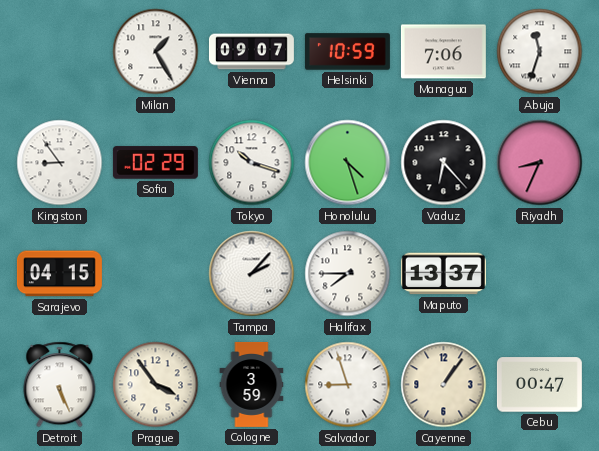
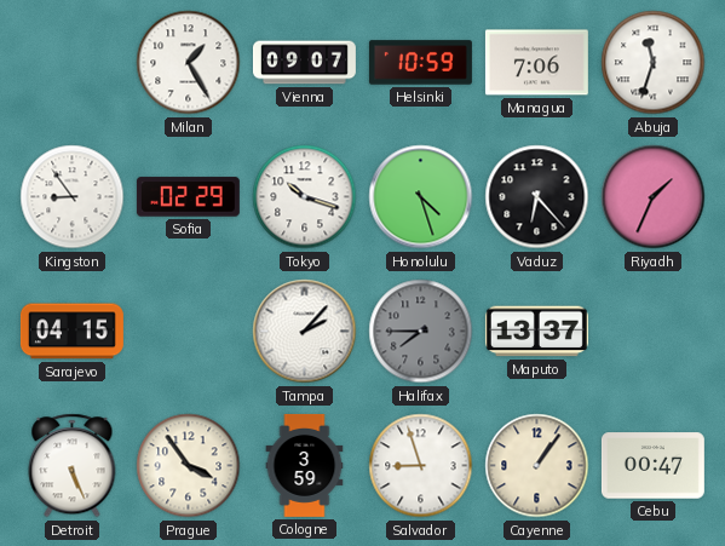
Riyadh: 8:34 -> 1:34
Halifax dial: white -> grey
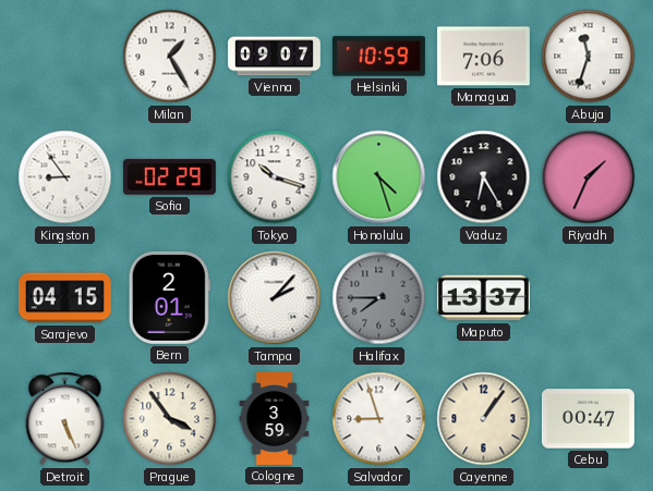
Vaduz: 6:23 -> 6:25
Bern: none -> 2:01
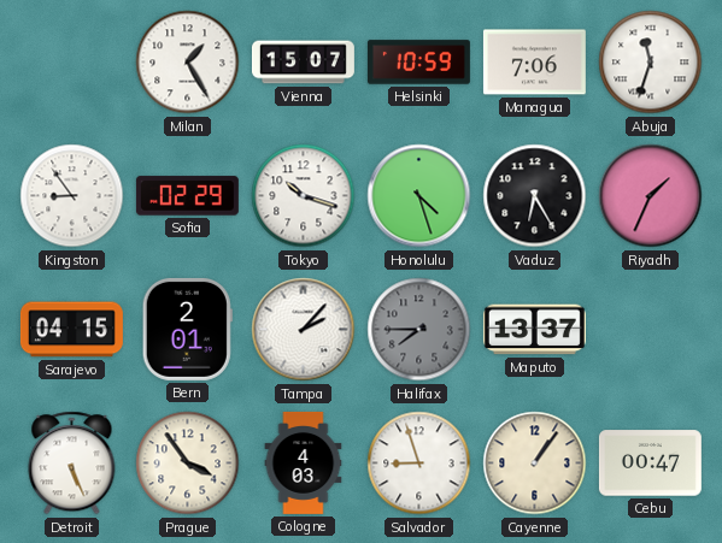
Vienna: 09:07 -> 15:07
Cologne: 3:59 -> 4:03
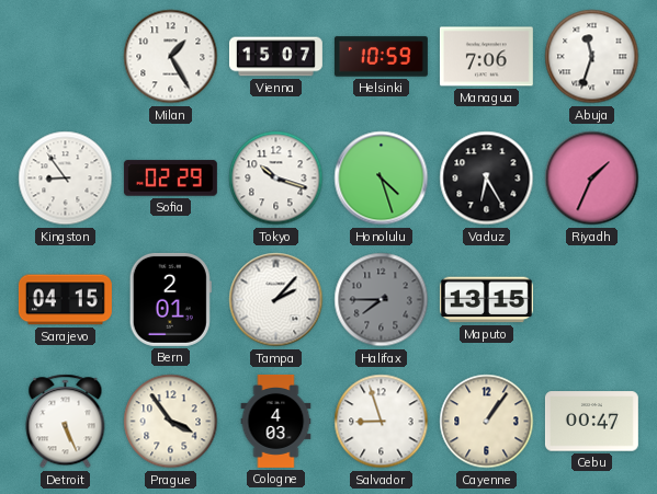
Maputo: 13:37 -> 13:15
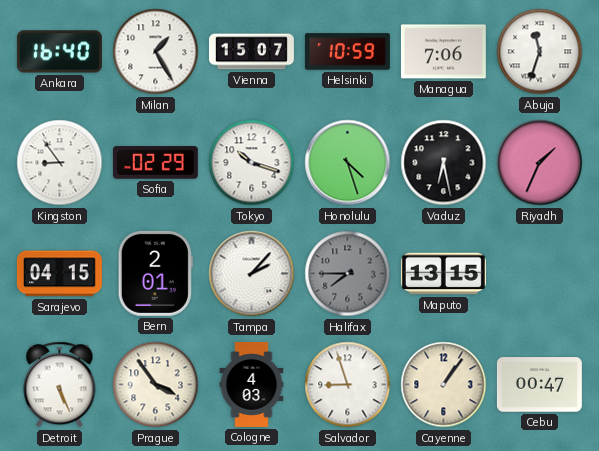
Ankara: none -> 16:40
Vaduz: 6:25 -> 6:28
